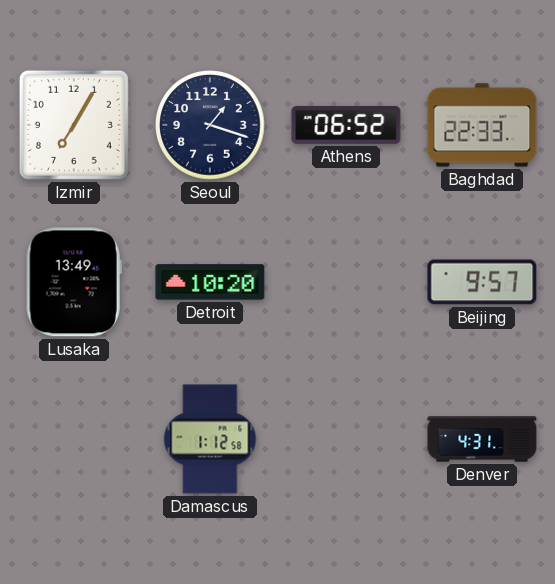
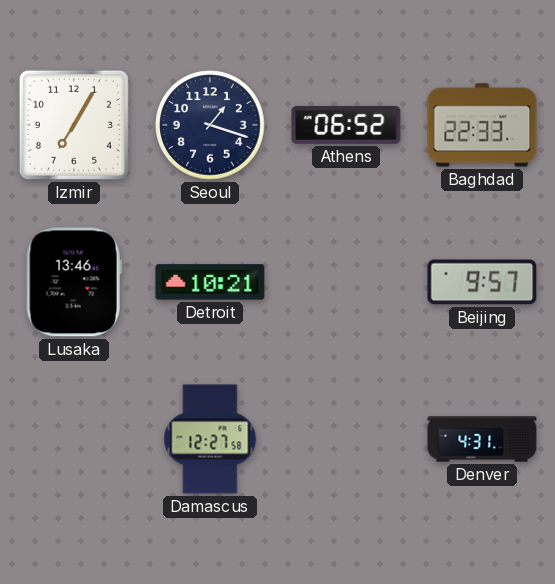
Lusaka: 13:49 -> 13:46
Detroit: 10:20 -> 10:21
Damascus: 1:12 -> 12:27
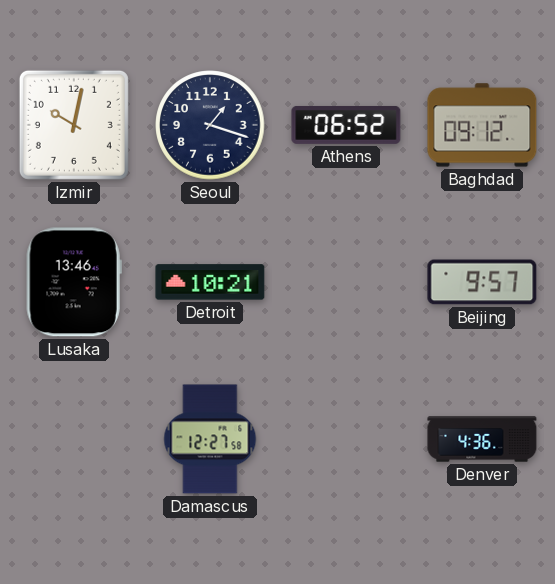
Izmir: 7:05 -> 10:02
Baghdad: 22:33 -> 09:12
Denver: 4:31 -> 4:36
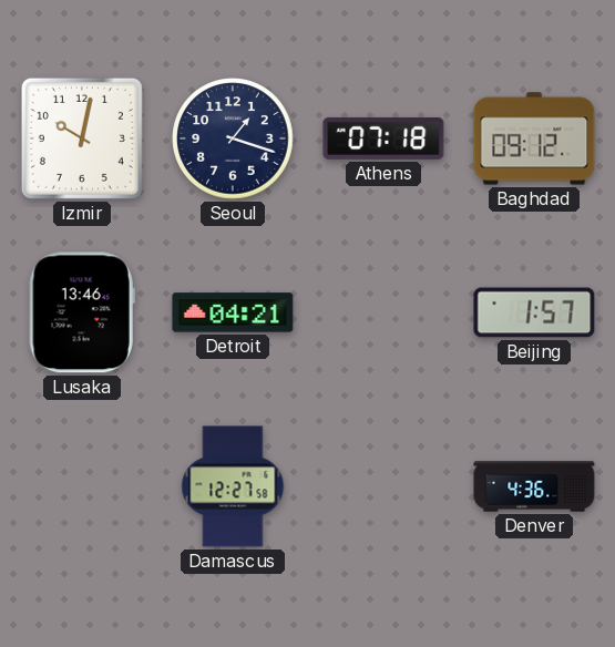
Athens: 06:52 -> 07:18
Detroit: 10:21 -> 04:21
Beijing: 9:57 -> 1:57
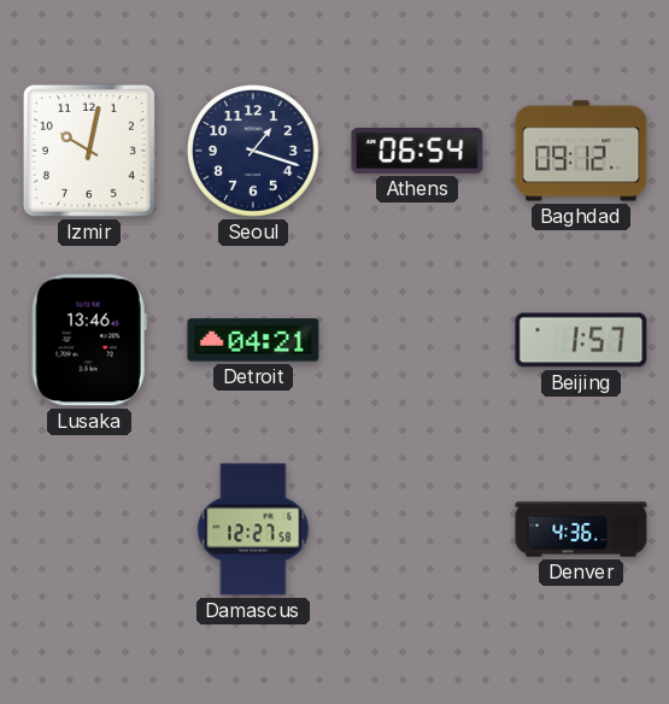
Athens: 07:18 -> 06:54
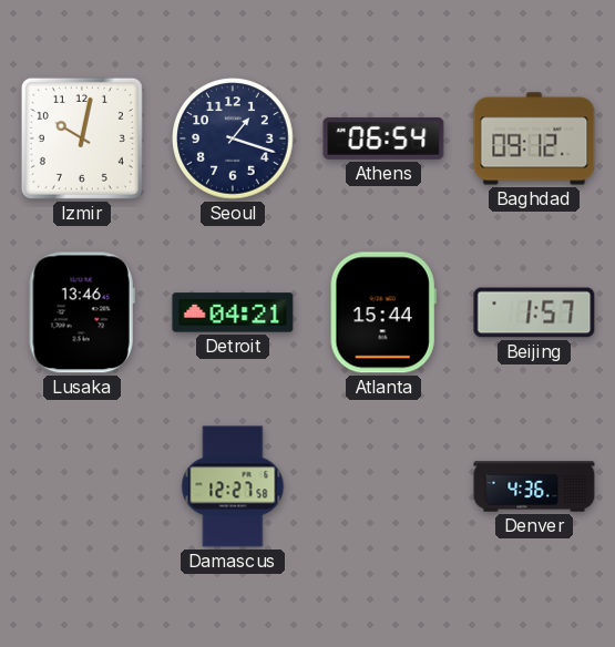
Atlanta: none -> 15:44
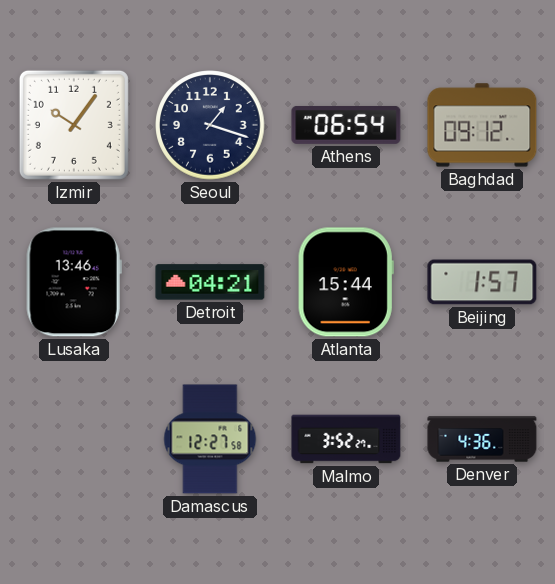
Izmir: 10:02 -> 10:06
Malmo: none -> 3:52
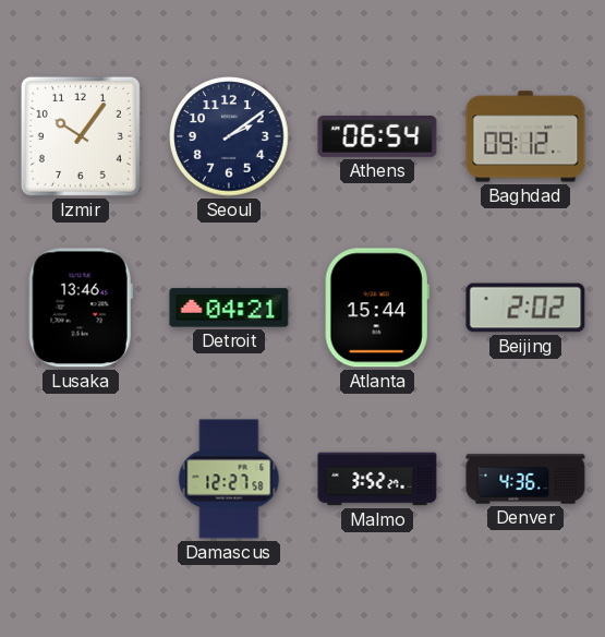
Seoul: 1:18 -> 2:09
Beijing: 1:57 -> 2:02
